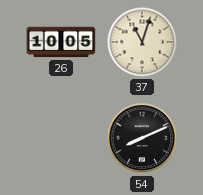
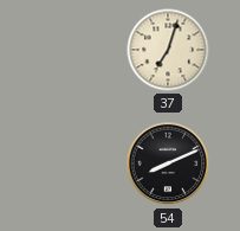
26: 10:05 -> none
37: 11:03 -> 7:03
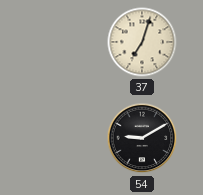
54: 8:11 -> 9:10
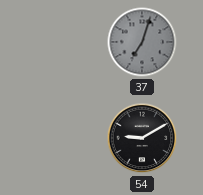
37 dial: cream -> grey
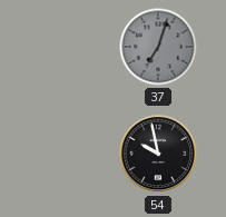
54: 9:10 -> 9:58
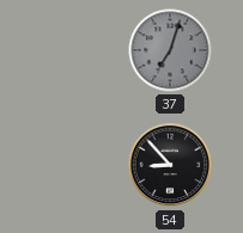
54: 9:58 -> 8:53
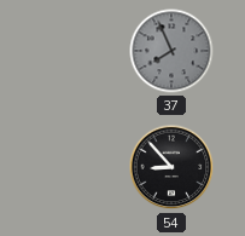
37: 7:03 -> 7:56
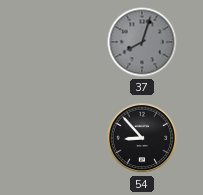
37: 7:56 -> 8:03
